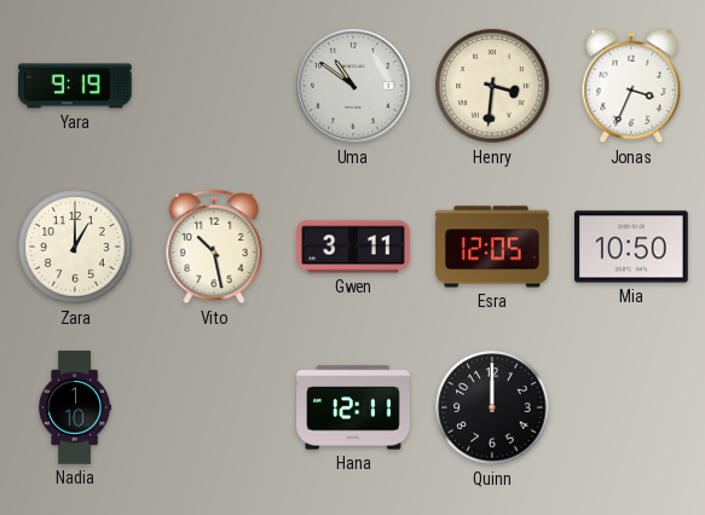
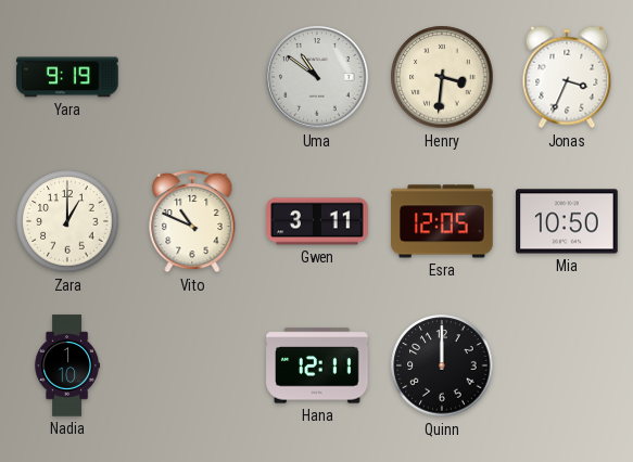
Vito: 10:28 -> 10:49
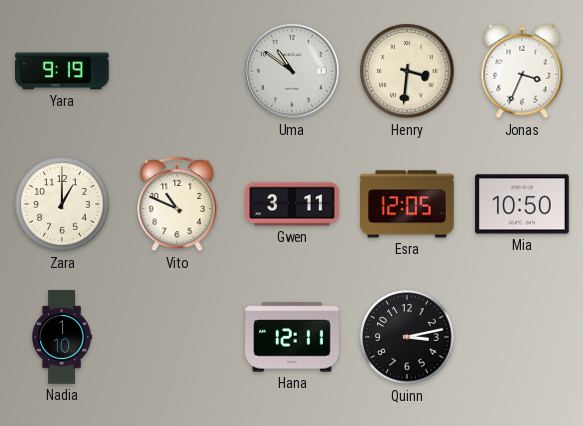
Quinn: 12:00 -> 3:13
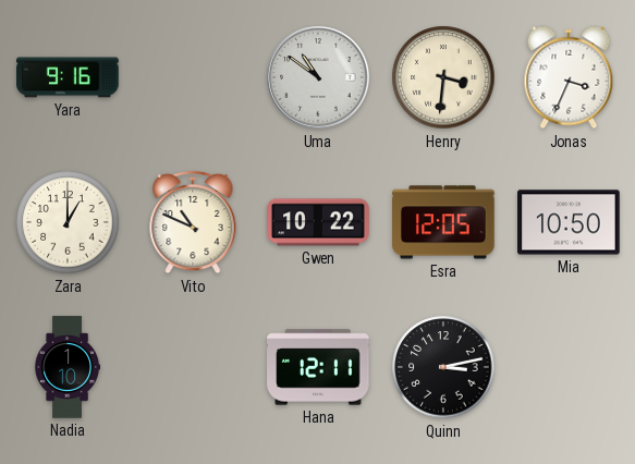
Yara: 9:19 -> 9:16
Gwen: 3:11 -> 10:22
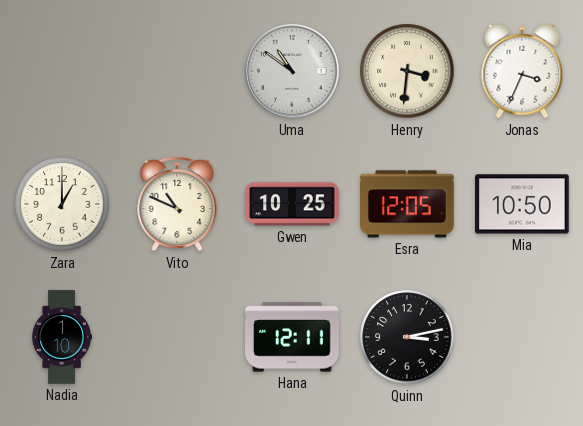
Yara: 9:16 -> none
Gwen: 10:22 -> 10:25
